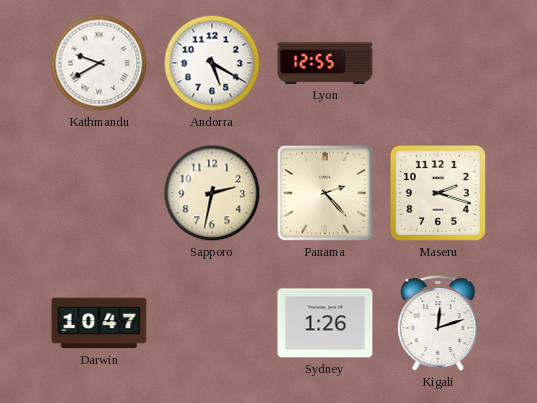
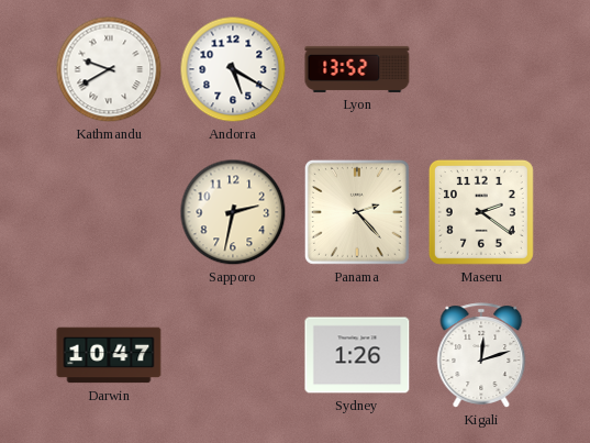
Lyon: 12:55 -> 13:52
Maseru: 2:18 -> 2:21
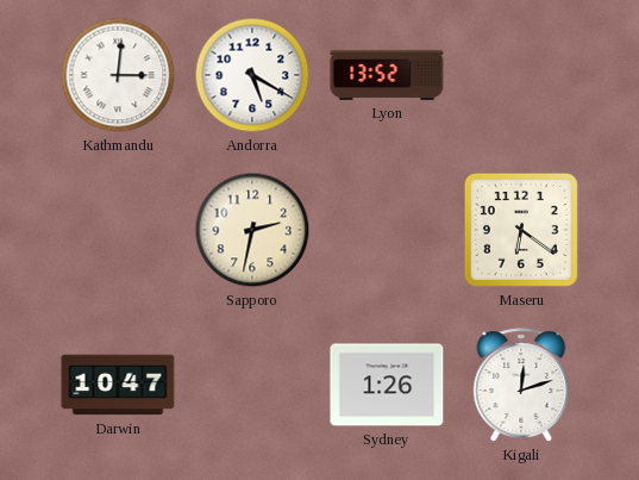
Kathmandu: 9:40 -> 3:01
Panama: 2:23 -> none
Maseru: 2:21 -> 6:21
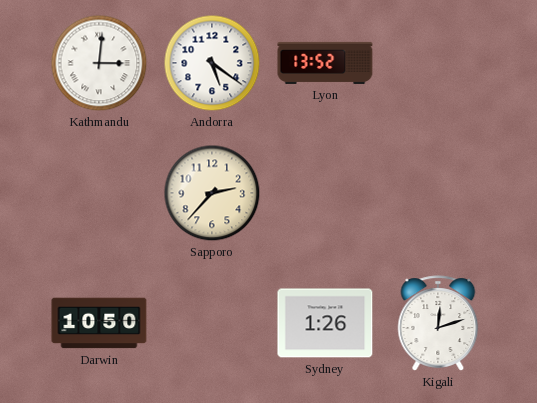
Andorra: 5:20 -> 5:21
Sapporo: 2:32 -> 2:37
Maseru: 6:21 -> none
Darwin: 10:47 -> 10:50
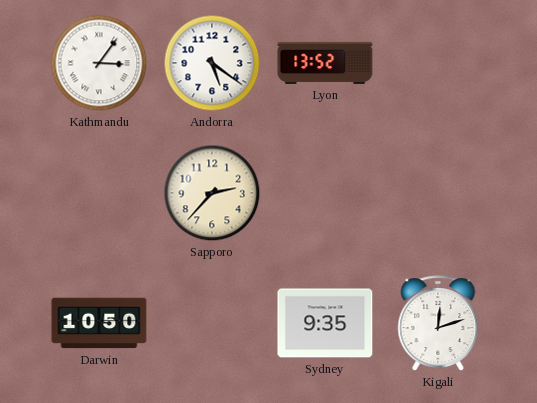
Kathmandu: 3:01 -> 3:06
Sydney: 1:26 -> 9:35
